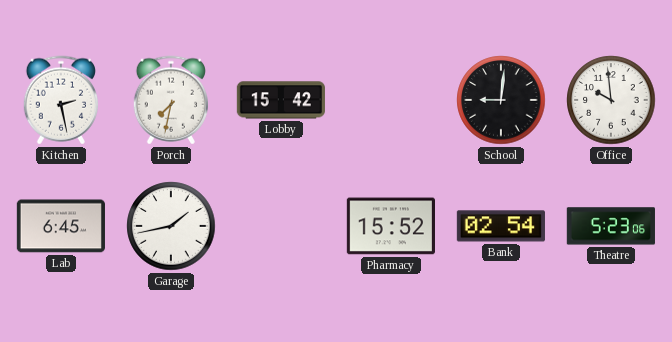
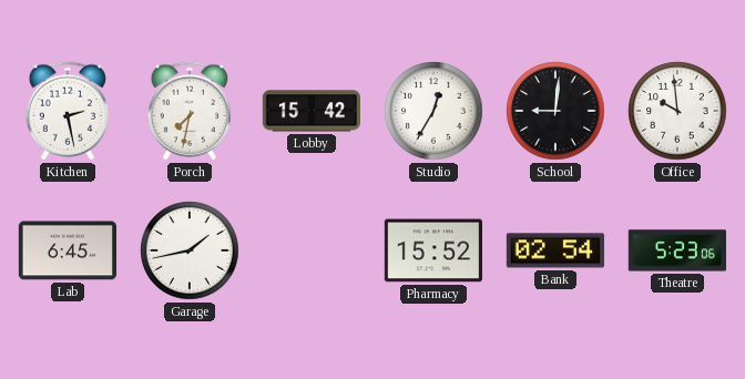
Studio: none -> 12:35
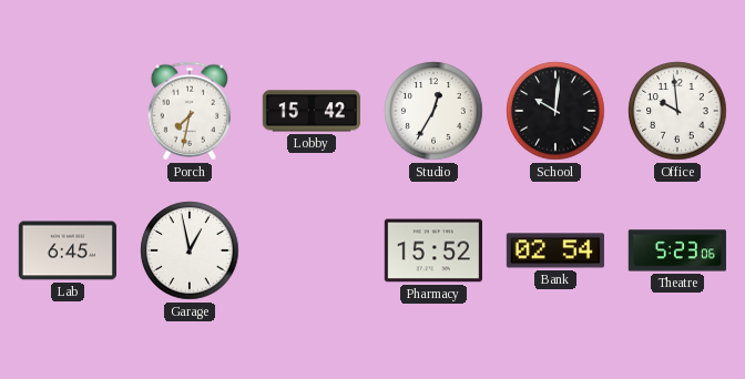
Kitchen: 2:28 -> none
School: 9:01 -> 10:01
Garage: 1:43 -> 12:58
